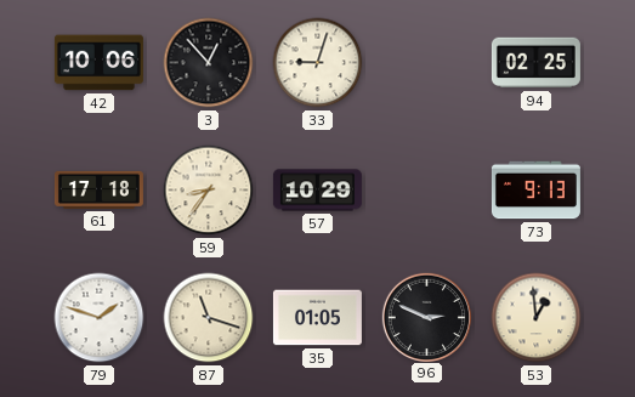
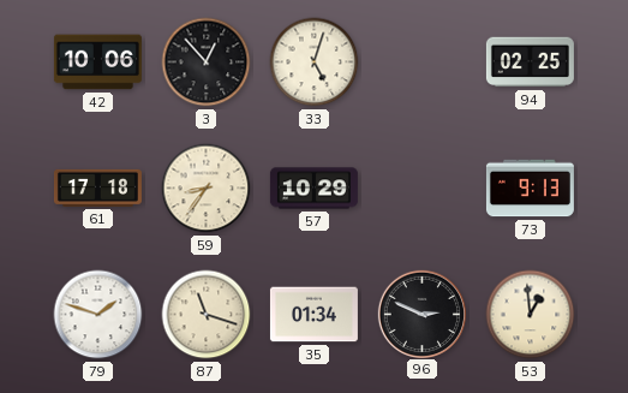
33: 9:03 -> 5:03
35: 01:05 -> 01:34
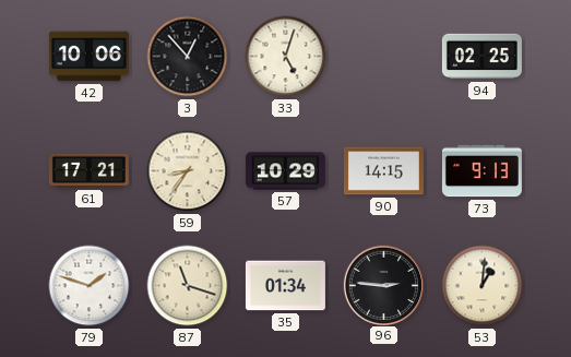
61: 17:18 -> 17:21
90: none -> 14:15
96: 2:49 -> 2:46
53: 12:59 -> 1:01
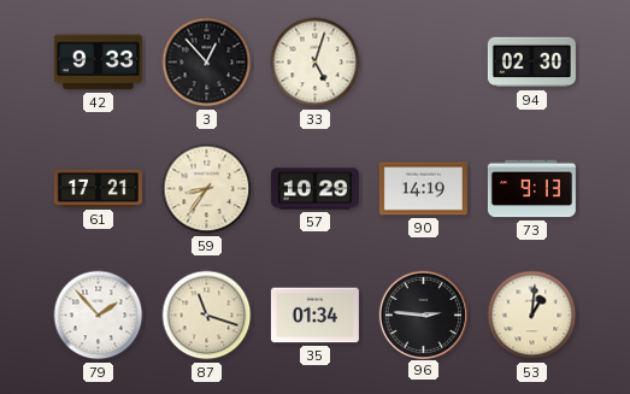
42: 10:06 -> 9:33
94: 02:25 -> 02:30
90: 14:15 -> 14:19
79: 1:48 -> 1:53
